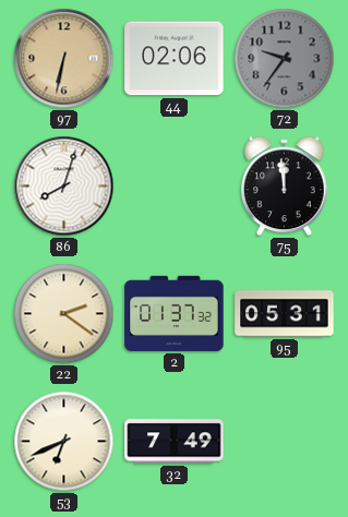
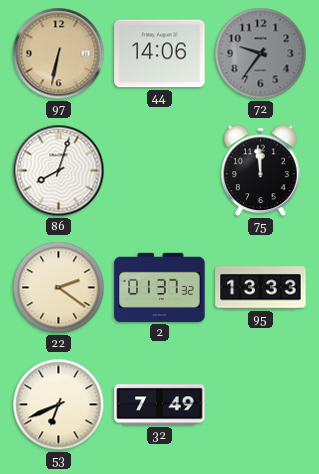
44: 02:06 -> 14:06
95: 05:31 -> 13:33
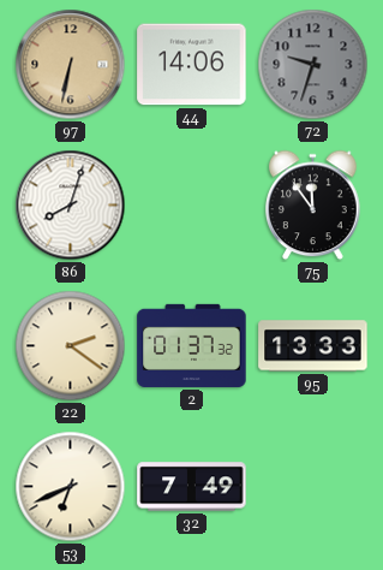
72: 9:36 -> 9:33
75: 11:59 -> 11:54
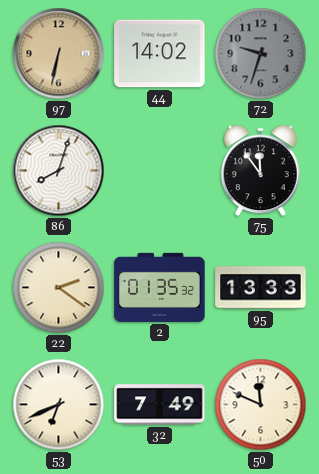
44: 14:06 -> 14:02
2: 01:37 -> 01:35
50: none -> 11:49
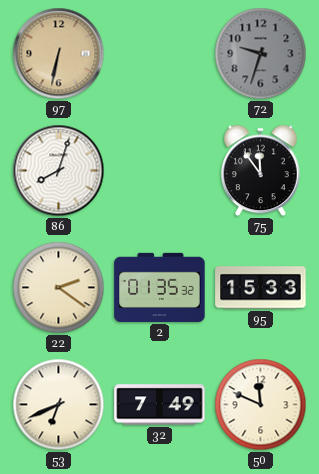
44: 14:02 -> none
95: 13:33 -> 15:33
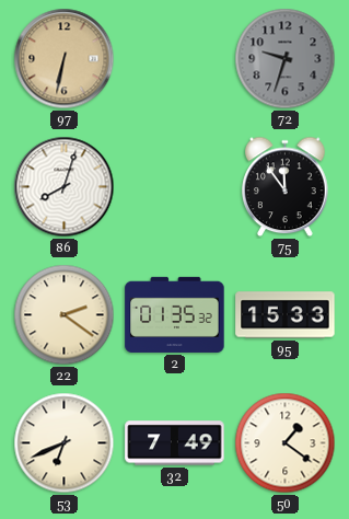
50: 11:49 -> 1:21
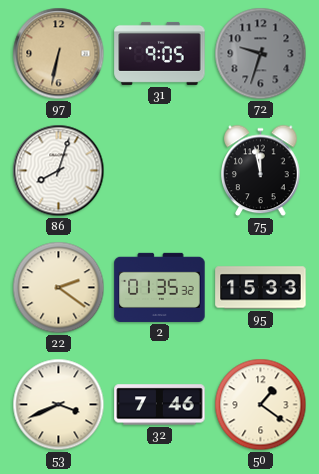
31: none -> 9:05
75: 11:54 -> 11:58
53: 6:41 -> 3:41
32: 7:49 -> 7:46
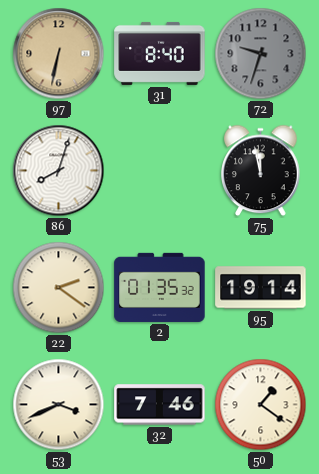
31: 9:05 -> 8:40
95: 15:33 -> 19:14
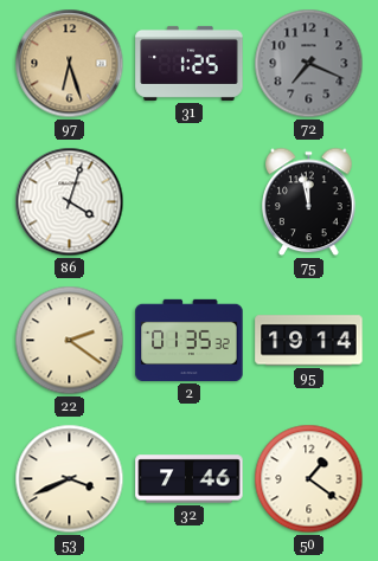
97: 6:32 -> 6:27
31: 8:40 -> 1:25
72: 9:33 -> 7:19
86: 8:03 -> 4:03
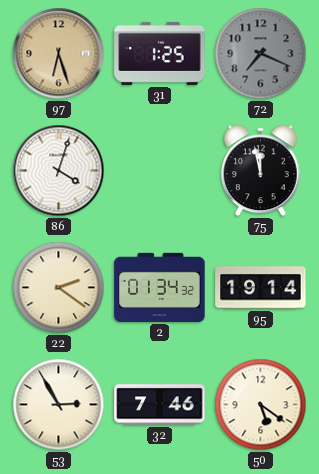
2: 01:35 -> 01:34
53: 3:41 -> 2:55
50: 1:21 -> 5:21
